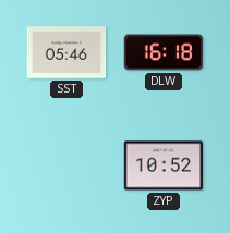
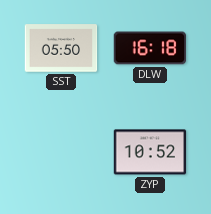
SST: 05:46 -> 05:50
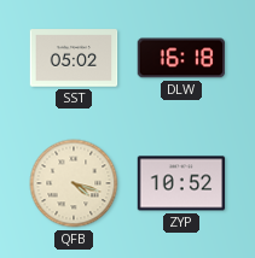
SST: 05:50 -> 05:02
QFB: none -> 4:18
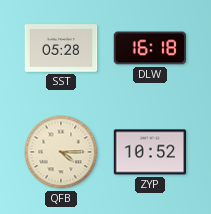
SST: 05:02 -> 05:28
QFB: 4:18 -> 4:15
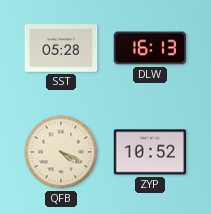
DLW: 16:18 -> 16:13
QFB: 4:15 -> 4:19
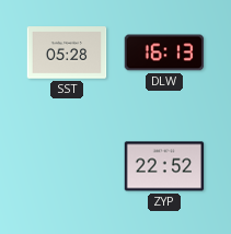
QFB: 4:19 -> none
ZYP: 10:52 -> 22:52
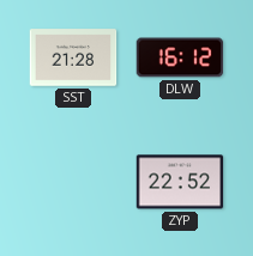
SST: 05:28 -> 21:28
DLW: 16:13 -> 16:12
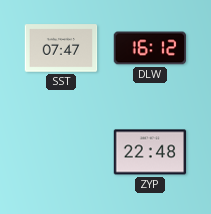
SST: 21:28 -> 07:47
ZYP: 22:52 -> 22:48
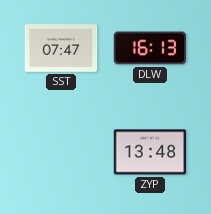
DLW: 16:12 -> 16:13
ZYP: 22:48 -> 13:48
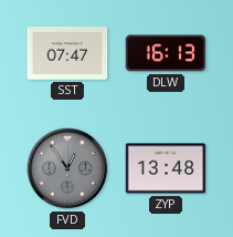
FVD: none -> 12:54
